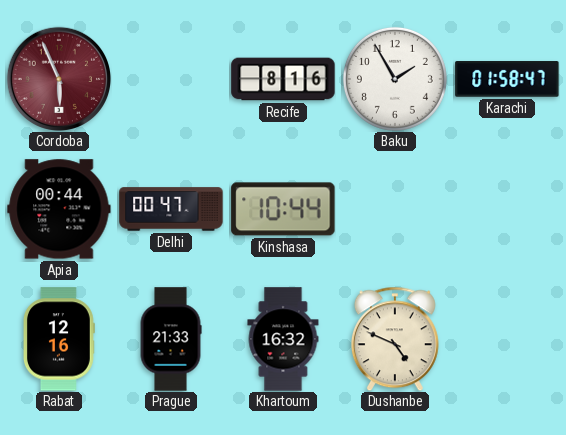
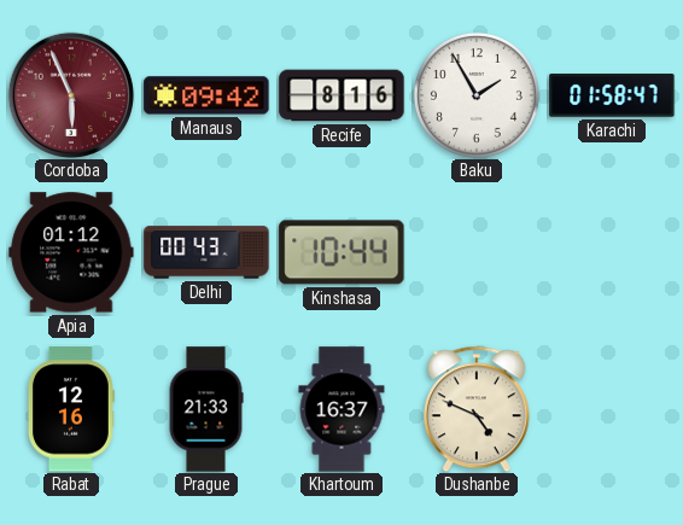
Manaus: none -> 09:42
Apia: 00:44 -> 01:12
Delhi: 00:47 -> 00:43
Khartoum: 16:32 -> 16:37
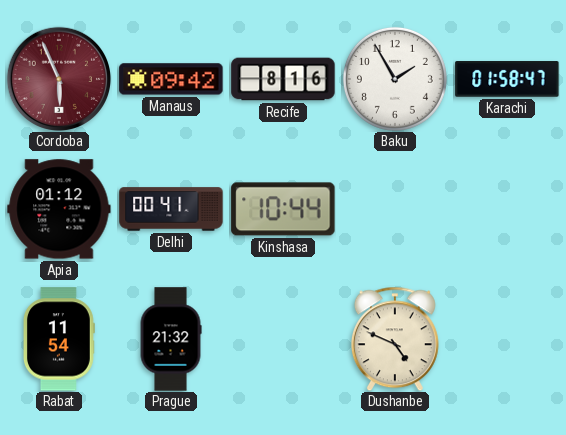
Delhi: 00:43 -> 00:41
Rabat: 12:16 -> 11:54
Prague: 21:33 -> 21:32
Khartoum: 16:37 -> none
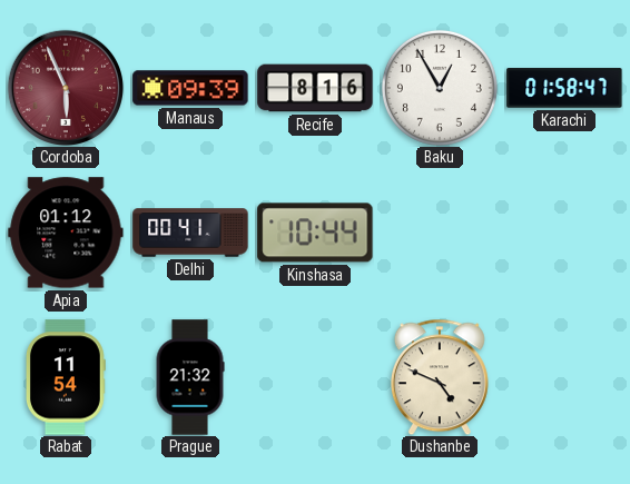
Manaus: 09:42 -> 09:39
Baku: 1:55 -> 12:55
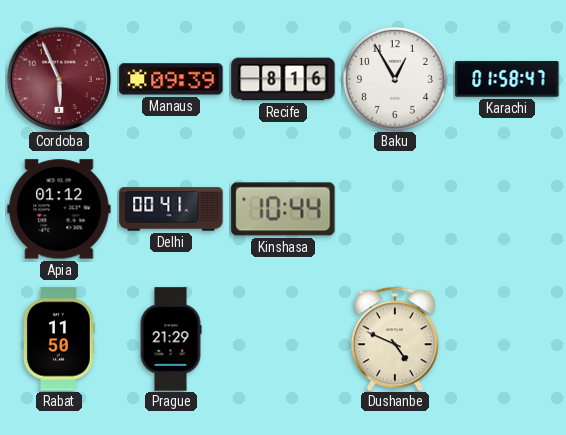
Rabat: 11:54 -> 11:50
Prague: 21:32 -> 21:29
